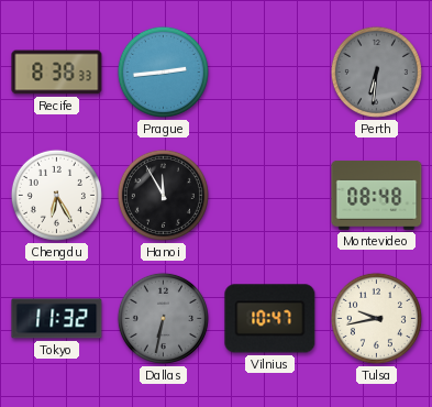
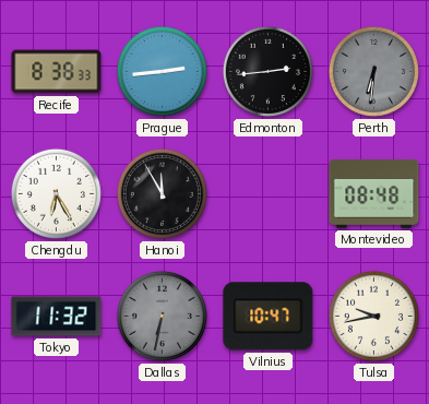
Edmonton: none -> 2:44
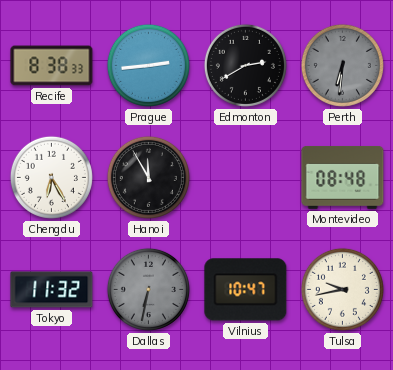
Edmonton: 2:44 -> 2:40
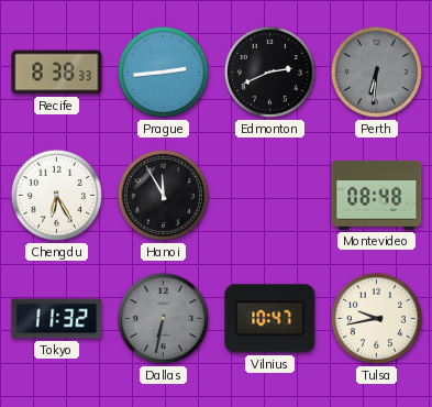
Edmonton: 2:40 -> 2:41
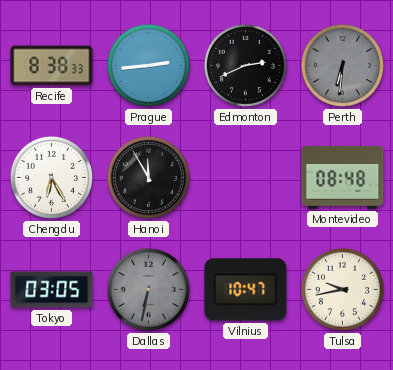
Tokyo: 11:32 -> 03:05
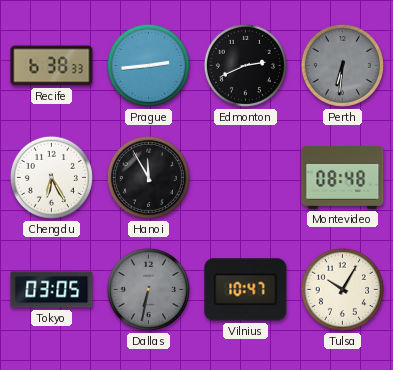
Recife: 8:38 -> 6:38
Tulsa: 9:43 -> 10:05
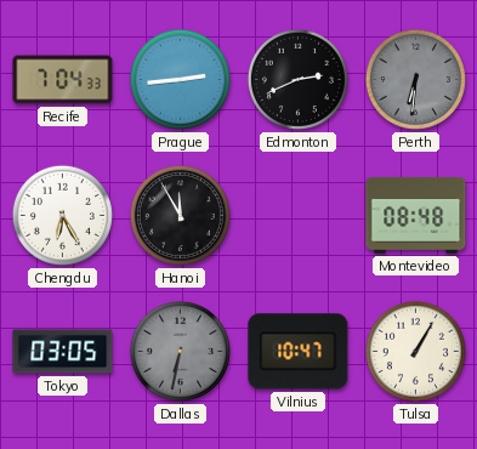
Recife: 6:38 -> 7:04
Tulsa: 10:05 -> 1:05
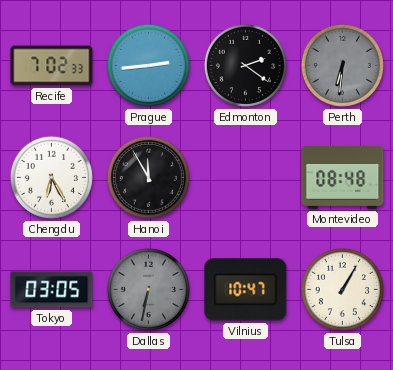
Recife: 7:04 -> 7:02
Edmonton: 2:41 -> 2:21
